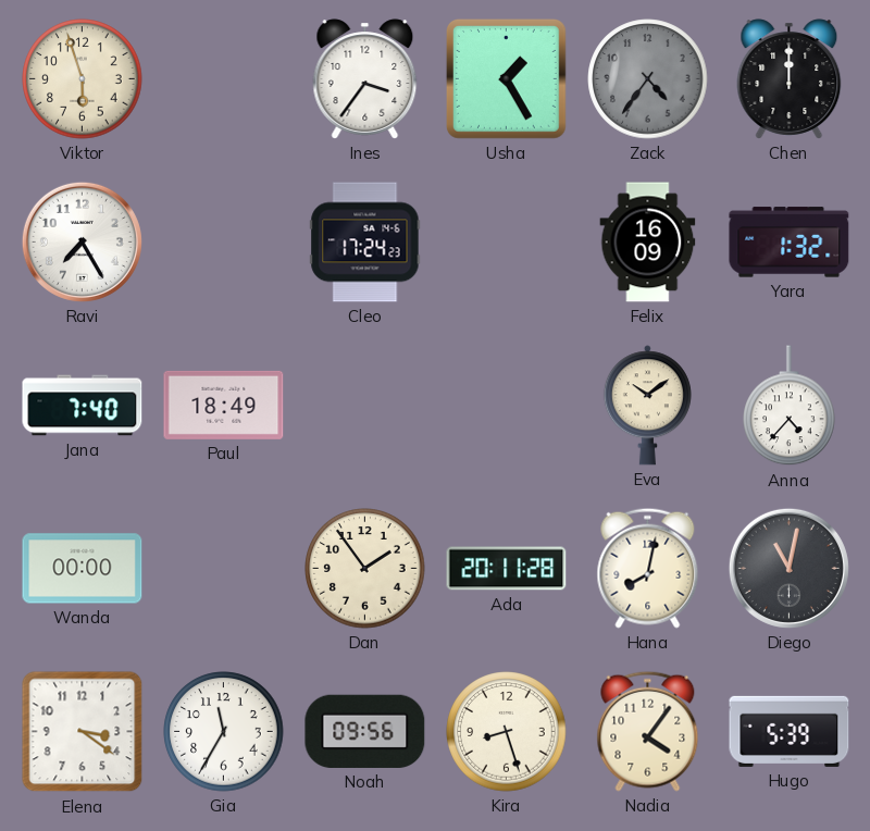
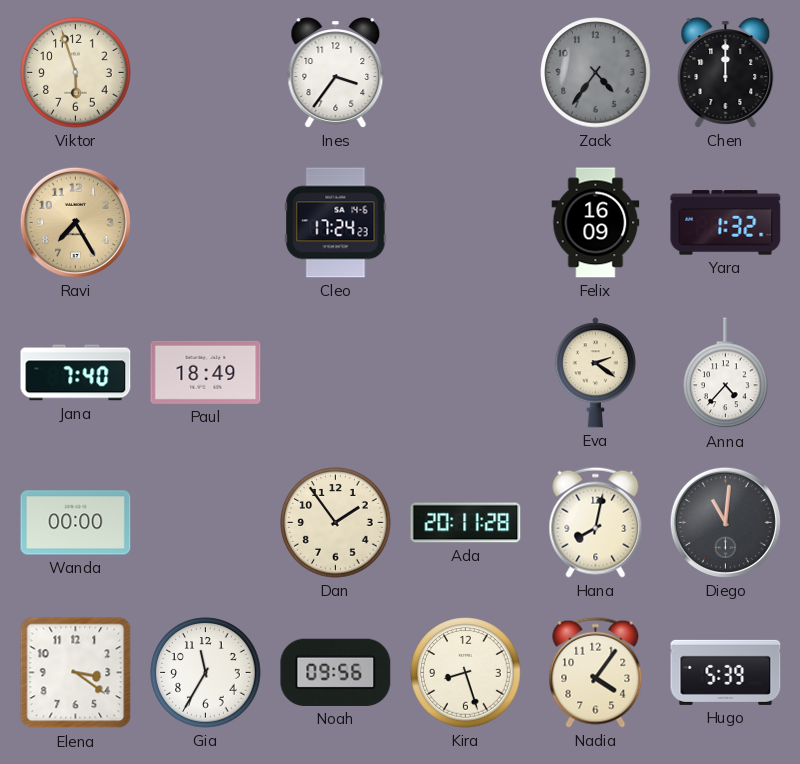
Usha: 1:25 -> none
Ravi dial: white -> champagne
Eva: 10:09 -> 2:21
Diego: 11:02 -> 11:01
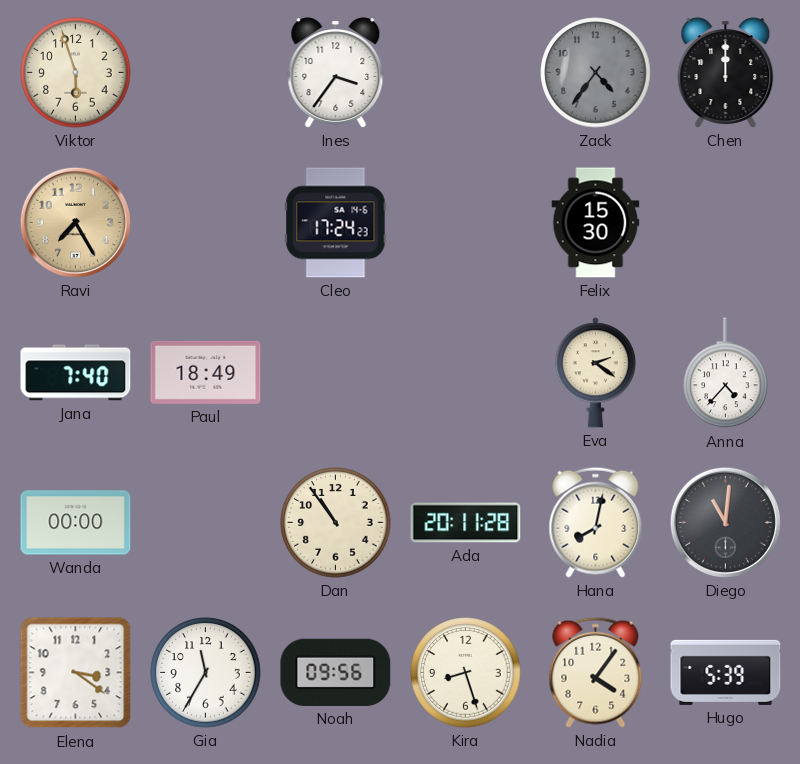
Felix: 16:09 -> 15:30
Yara: 1:32 -> none
Dan: 1:54 -> 10:54
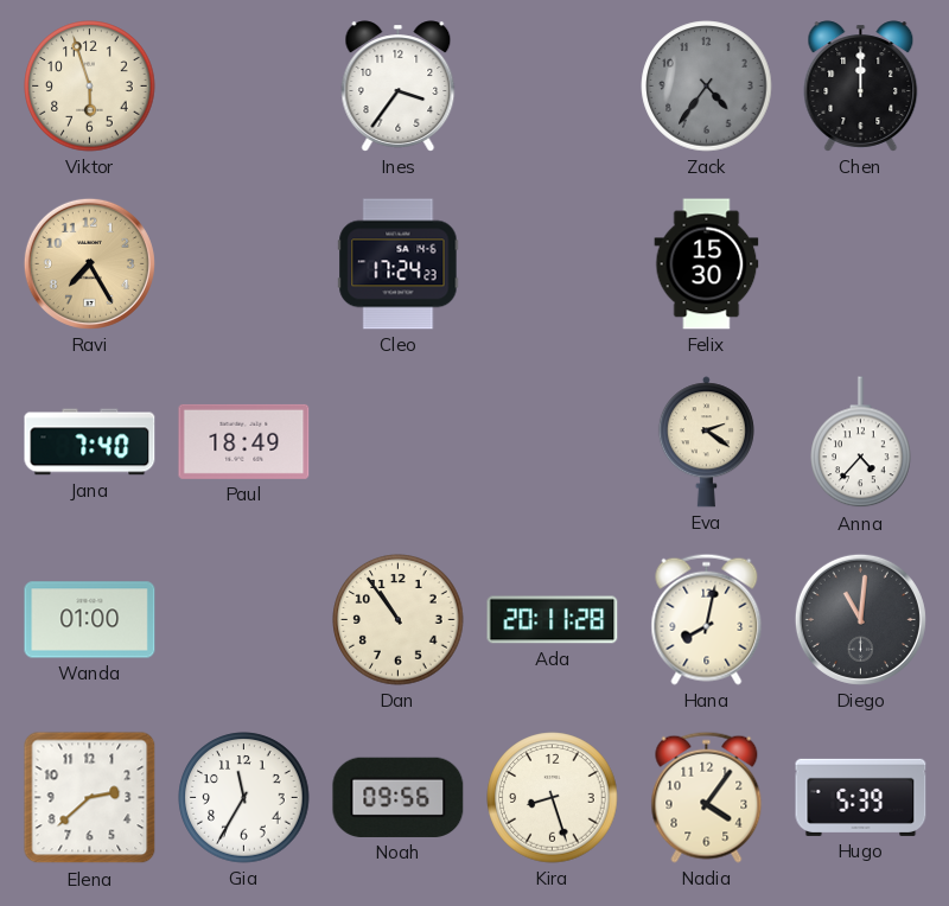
Wanda: 00:00 -> 01:00
Elena: 3:21 -> 2:38
